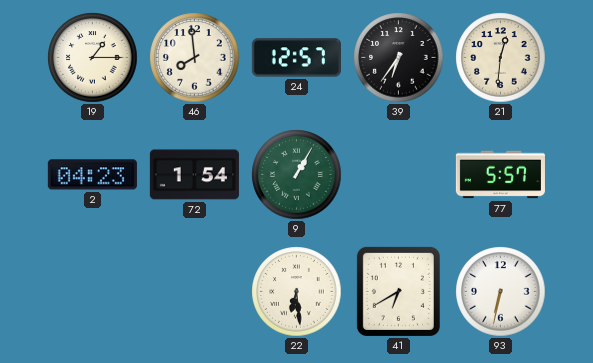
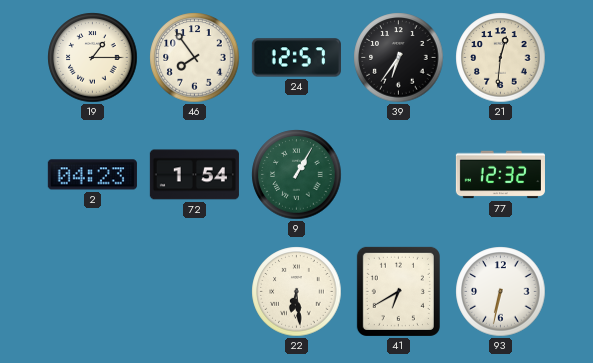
46: 7:59 -> 7:54
77: 5:57 -> 12:32
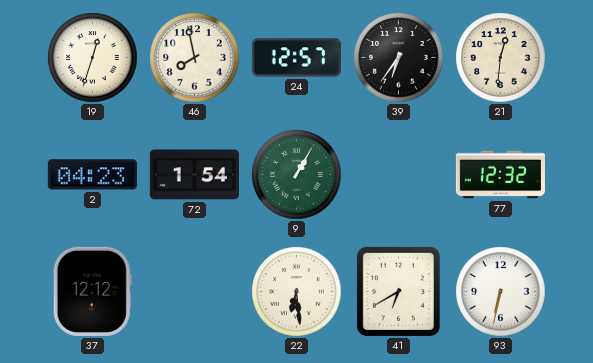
19: 1:15 -> 12:33
46: 7:54 -> 7:58
37: none -> 12:12
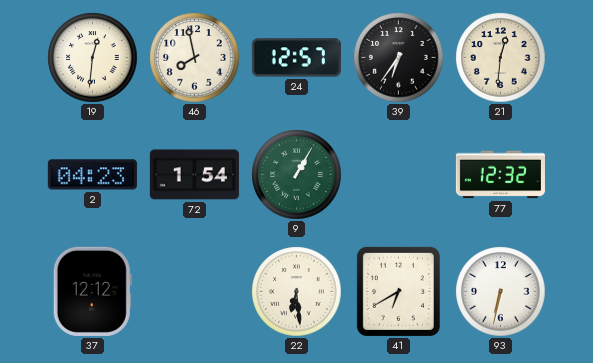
19: 12:33 -> 12:31
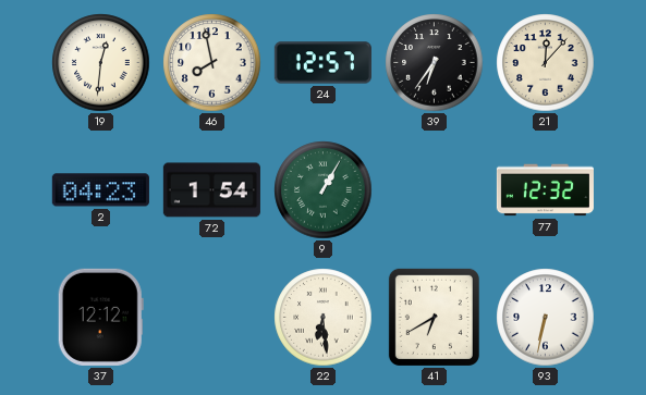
21: 12:31 -> 12:07
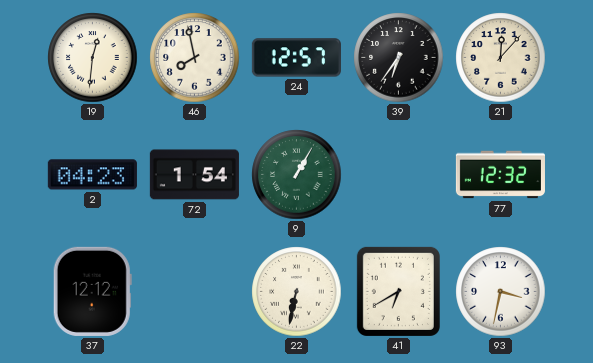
22: 6:29 -> 6:32
93: 6:32 -> 3:32
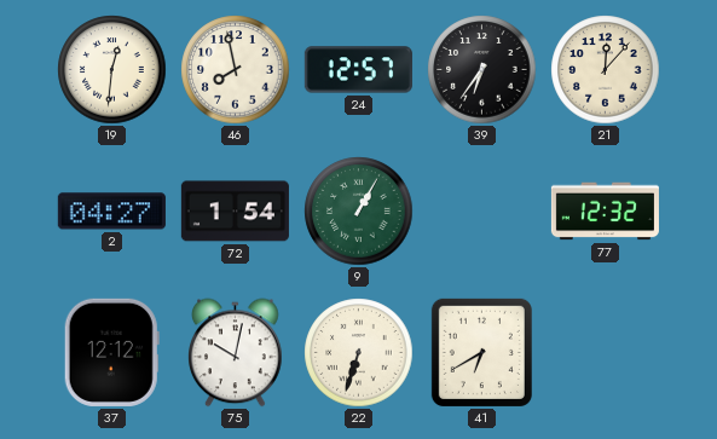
2: 04:23 -> 04:27
75: none -> 10:02
22: 6:32 -> 6:33
93: 3:32 -> none
